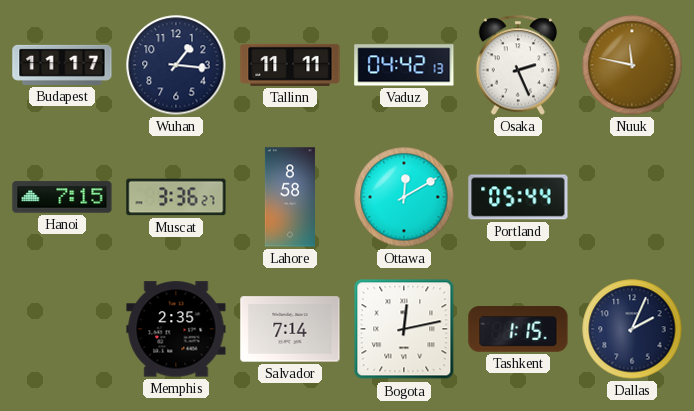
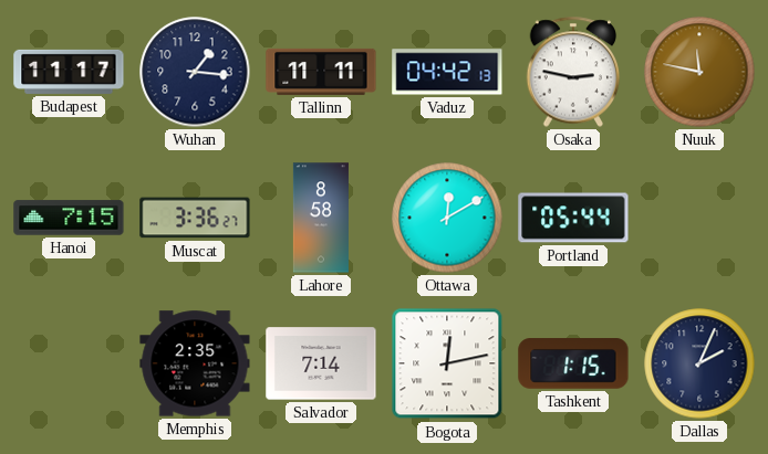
Osaka: 2:26 -> 2:47
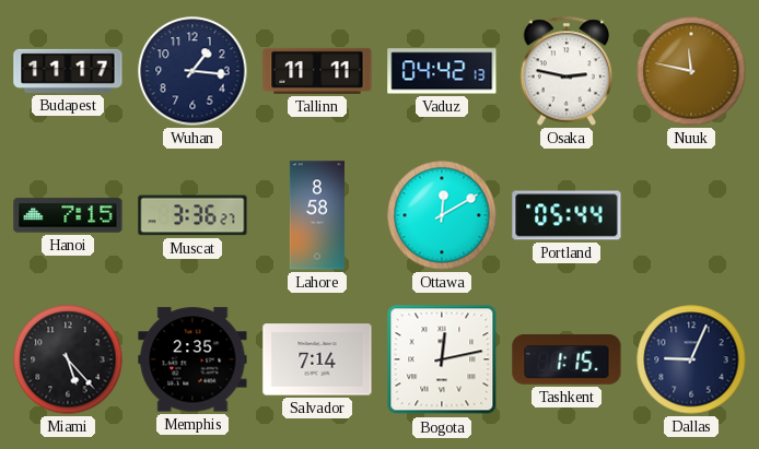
Miami: none -> 5:23
Dallas: 2:04 -> 9:04
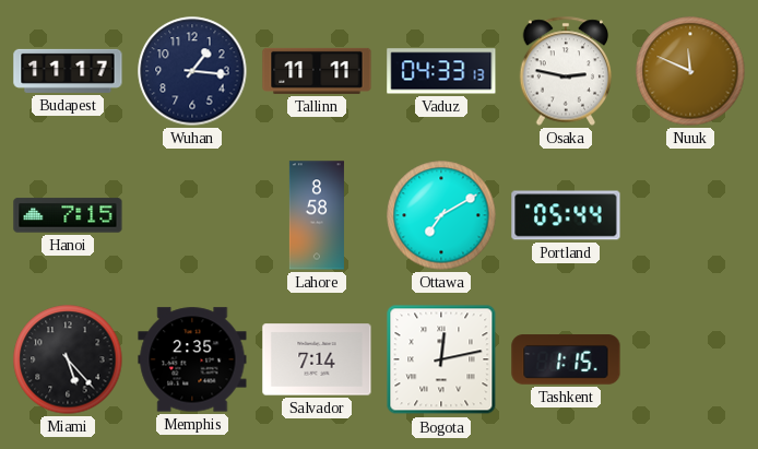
Vaduz: 04:42 -> 04:33
Nuuk: 11:47 -> 11:49
Muscat: 3:36 -> none
Ottawa: 12:10 -> 7:10
Dallas: 9:04 -> none
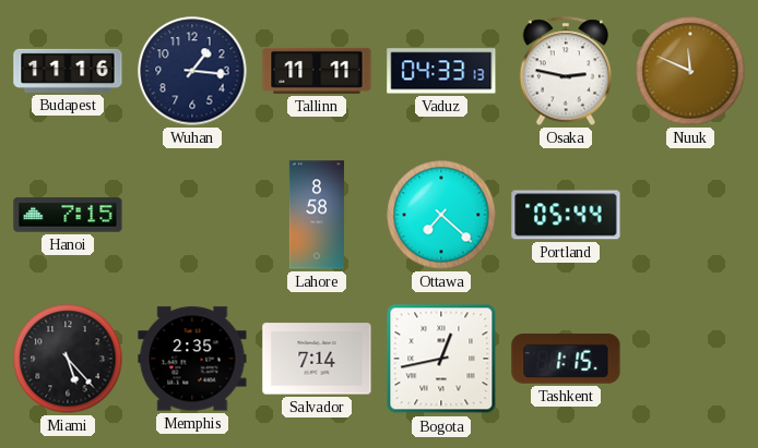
Budapest: 11:17 -> 11:16
Ottawa: 7:10 -> 7:22
Bogota: 12:13 -> 12:43
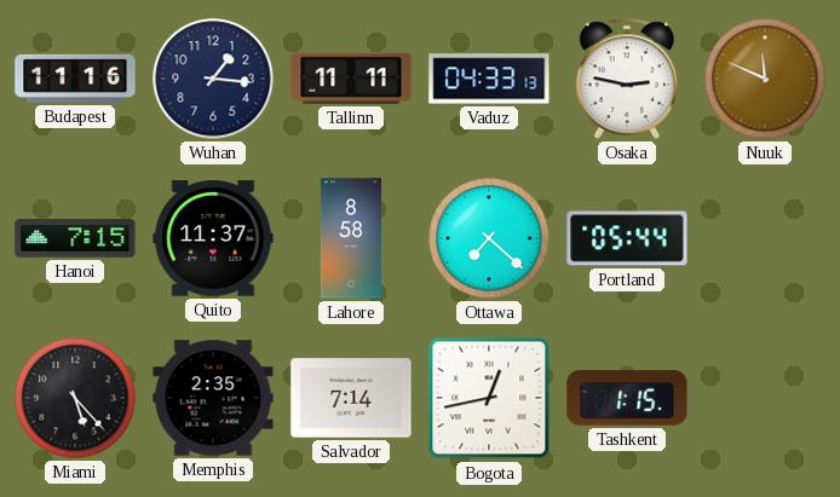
Quito: none -> 11:37
